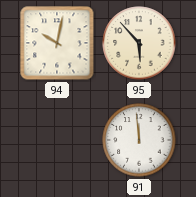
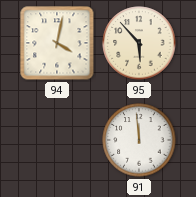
94: 10:02 -> 4:02
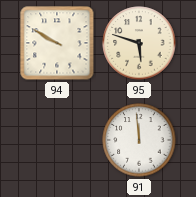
94: 4:02 -> 9:50
95: 5:53 -> 5:48
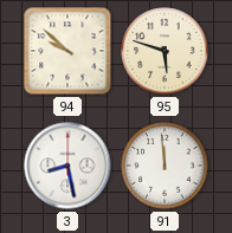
94: 9:50 -> 9:52
3: none -> 8:28
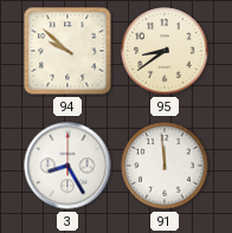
95: 5:48 -> 8:39
3: 8:28 -> 8:25
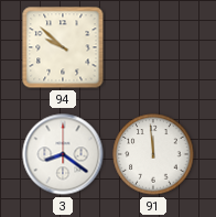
95: 8:39 -> none
3: 8:25 -> 8:21
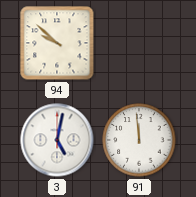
3: 8:21 -> 5:02
